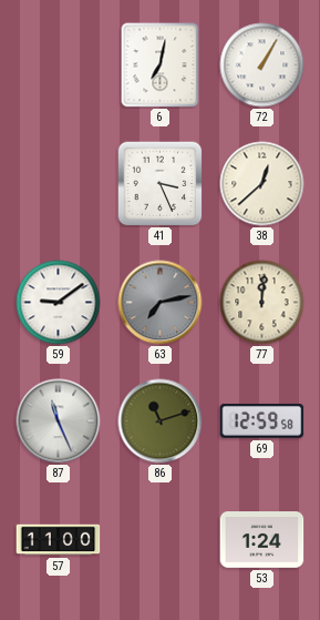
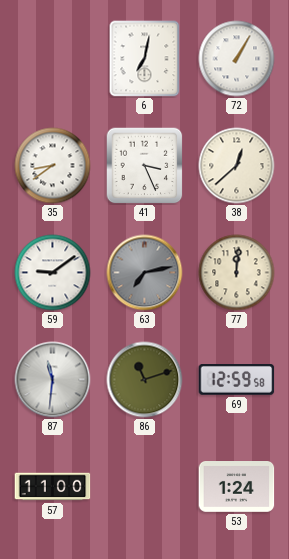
35: none -> 8:39
87: 11:26 -> 11:31
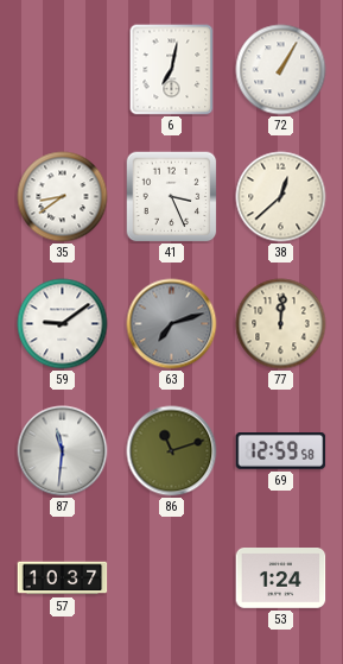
63: 7:13 -> 7:12
57: 11:00 -> 10:37
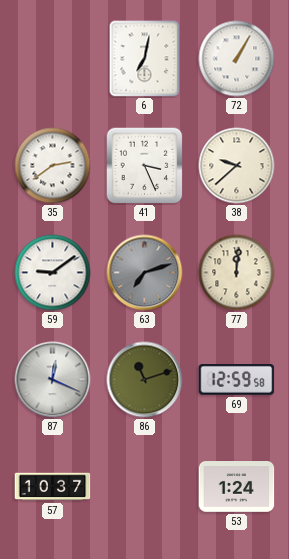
35: 8:39 -> 2:39
38: 12:38 -> 9:38
87: 11:31 -> 12:19
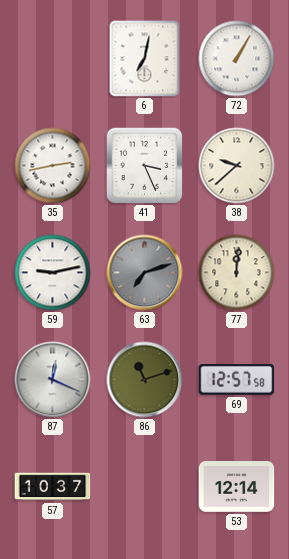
35: 2:39 -> 2:43
59: 9:09 -> 9:13
69: 12:59 -> 12:57
53: 1:24 -> 12:14
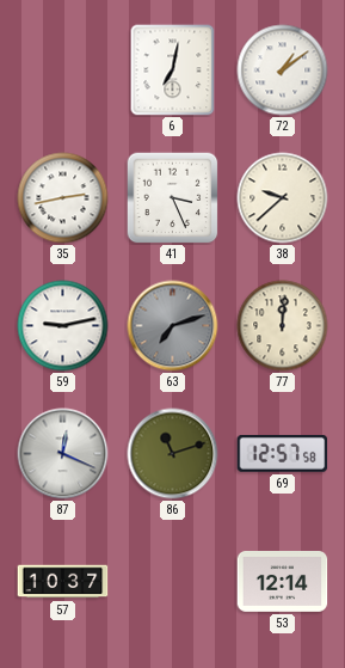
72: 1:05 -> 1:09
